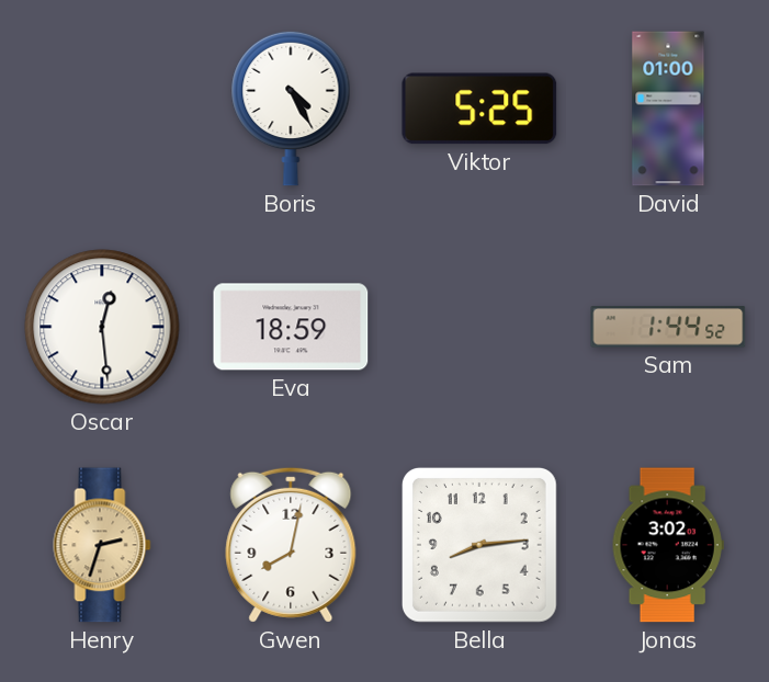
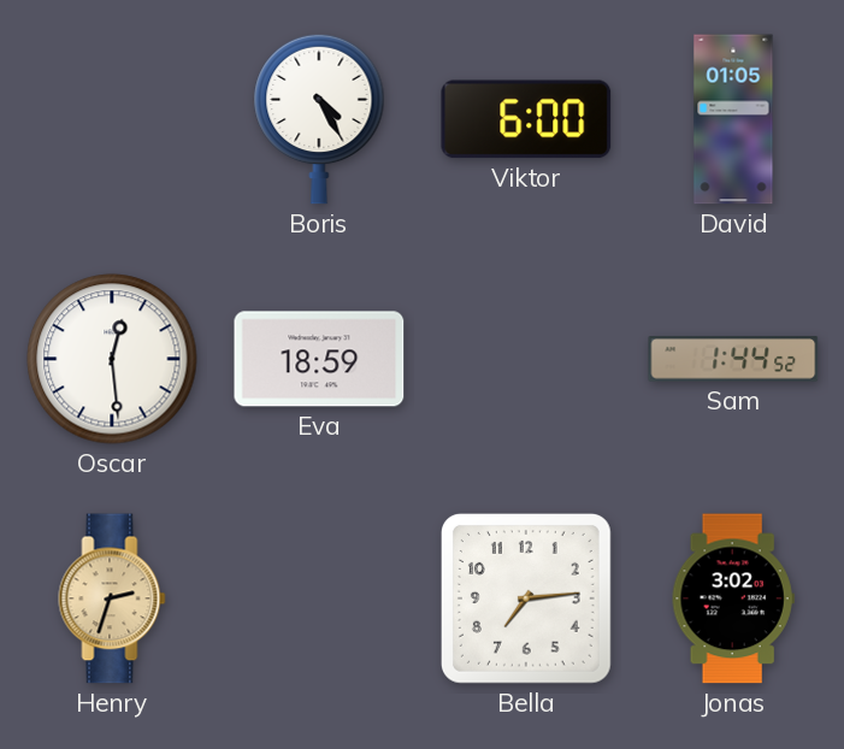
Viktor: 5:25 -> 6:00
David: 01:00 -> 01:05
Gwen: 8:02 -> none
Bella: 8:14 -> 7:14
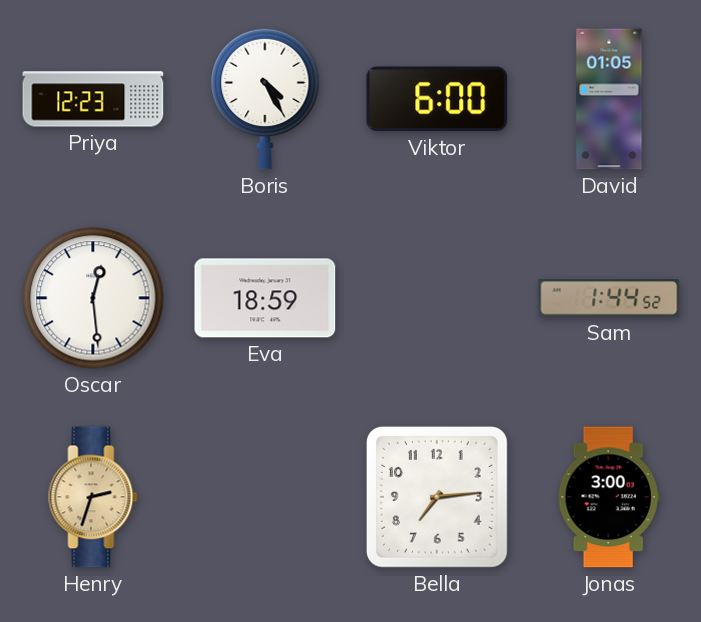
Priya: none -> 12:23
Jonas: 3:02 -> 3:00
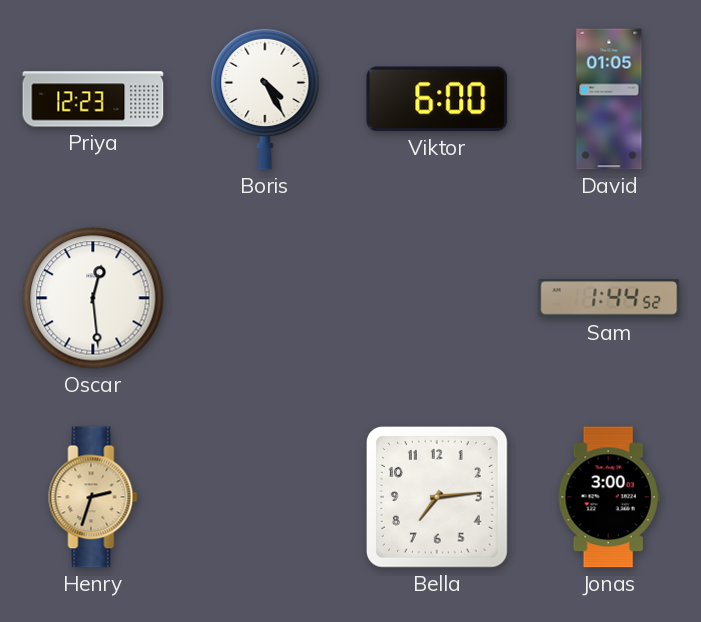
Eva: 18:59 -> none
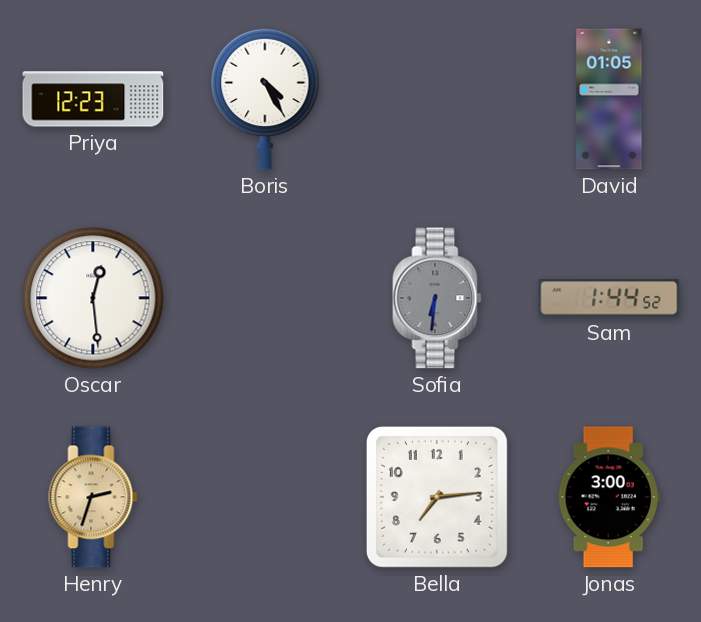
Viktor: 6:00 -> none
Sofia: none -> 6:31
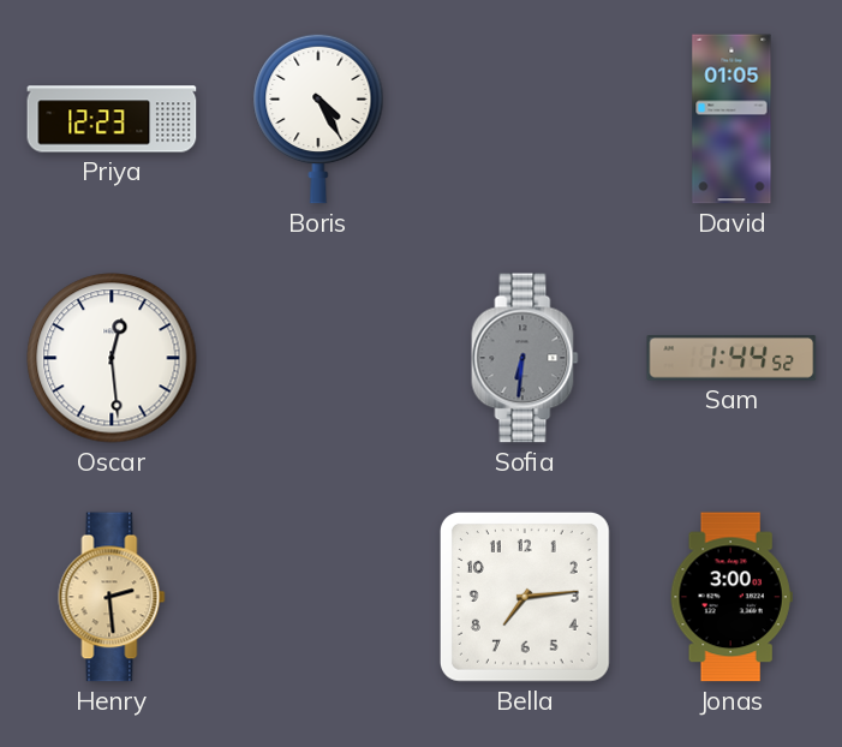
Henry: 2:33 -> 2:29
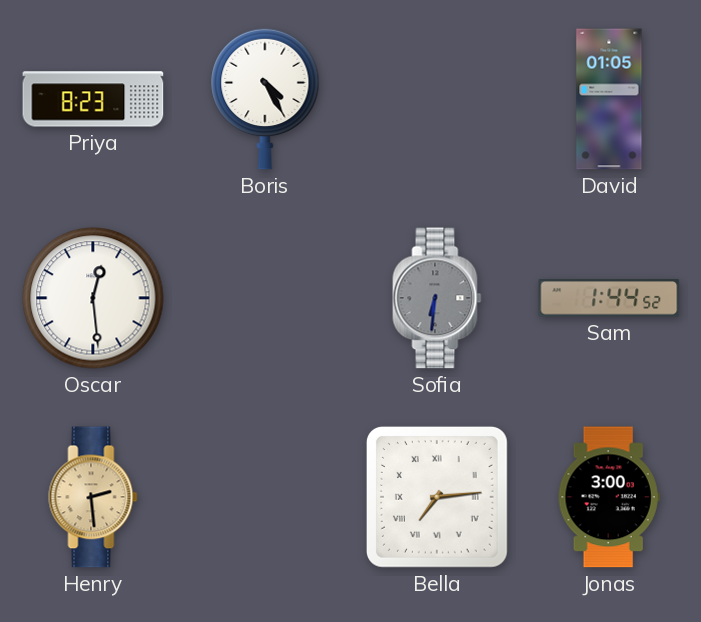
Priya: 12:23 -> 8:23
Bella numerals: Arabic -> Roman
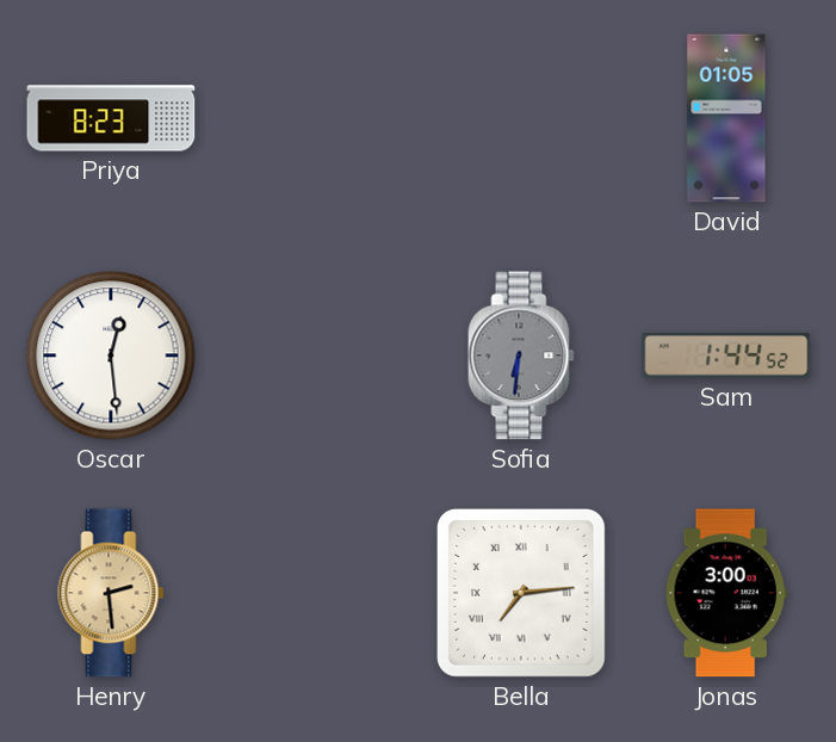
Boris: 4:25 -> none
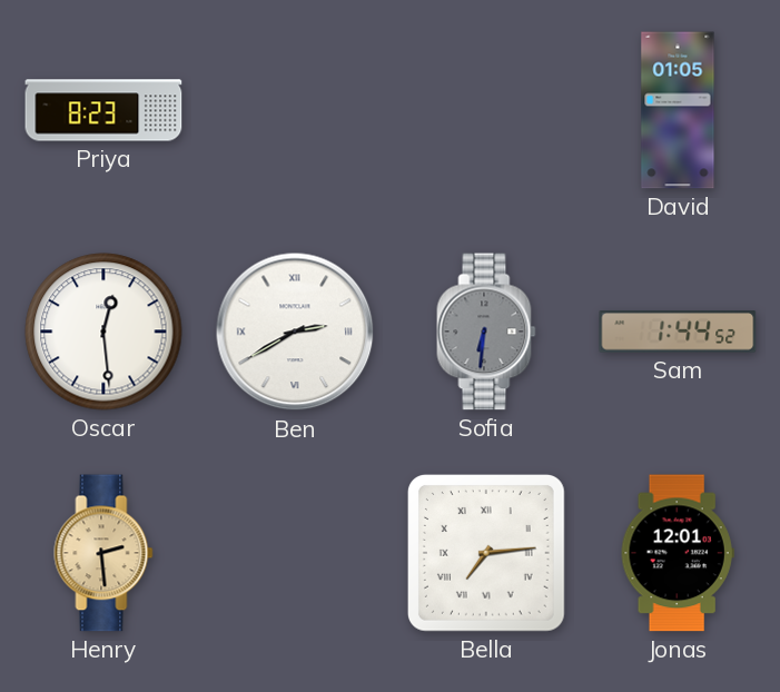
Ben: none -> 2:40
Jonas: 3:00 -> 12:01
